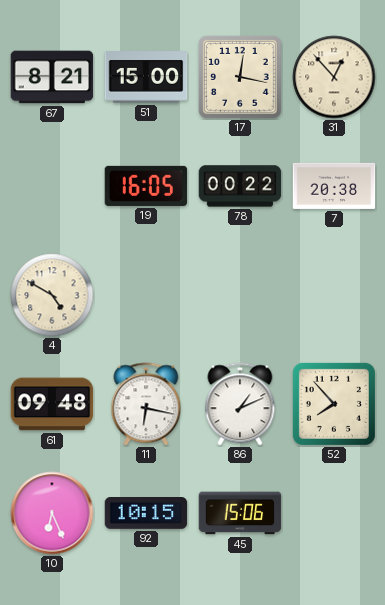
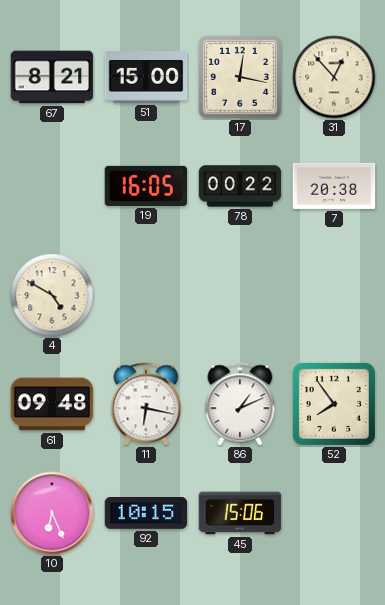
52: 7:53 -> 7:54
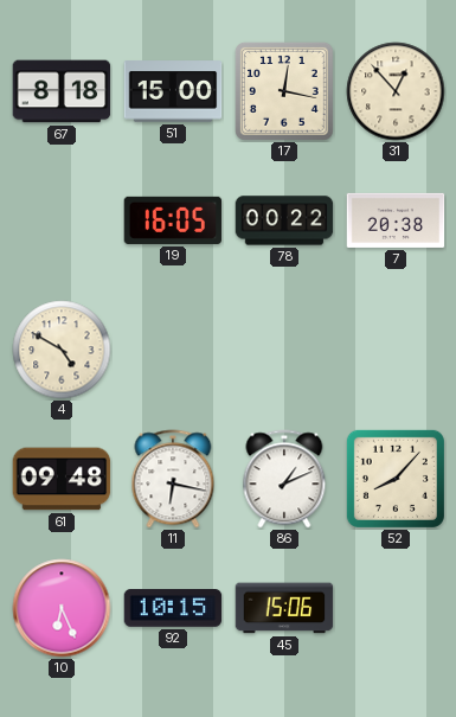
67: 8:21 -> 8:18
52: 7:54 -> 8:07
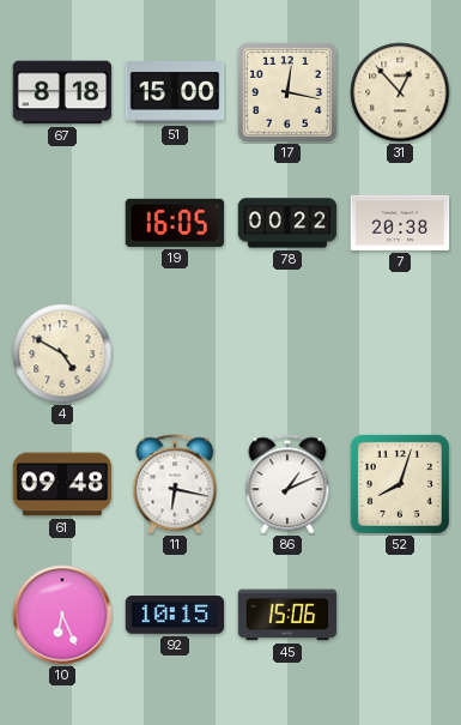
52: 8:07 -> 8:03
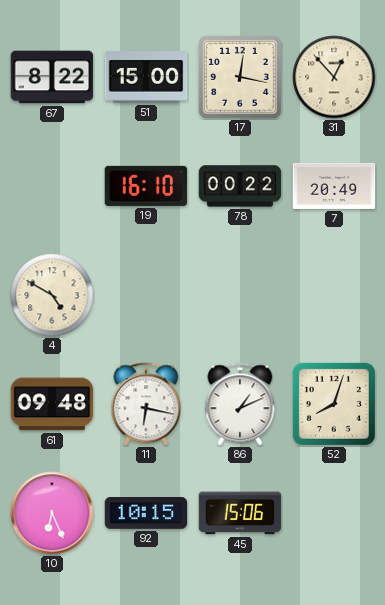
67: 8:18 -> 8:22
19: 16:05 -> 16:10
7: 20:38 -> 20:49
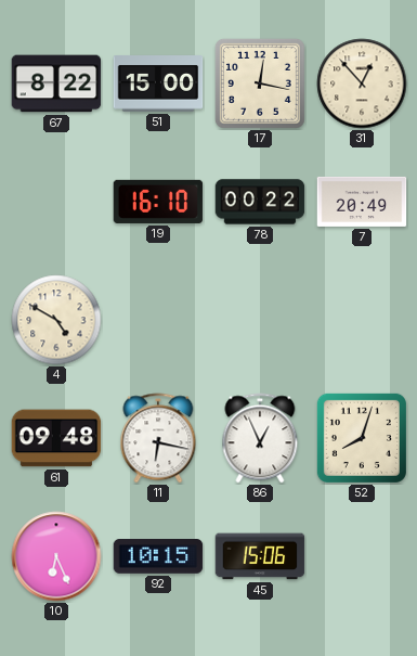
86: 1:11 -> 12:56
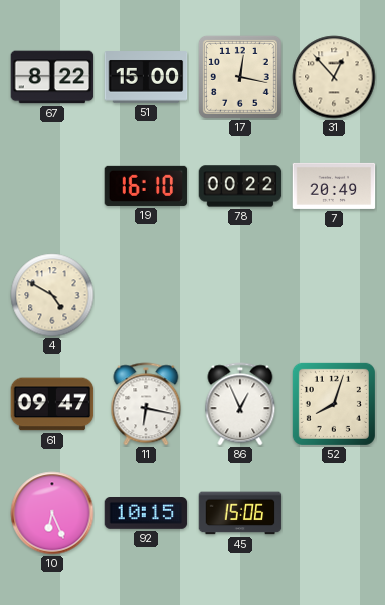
61: 09:48 -> 09:47
